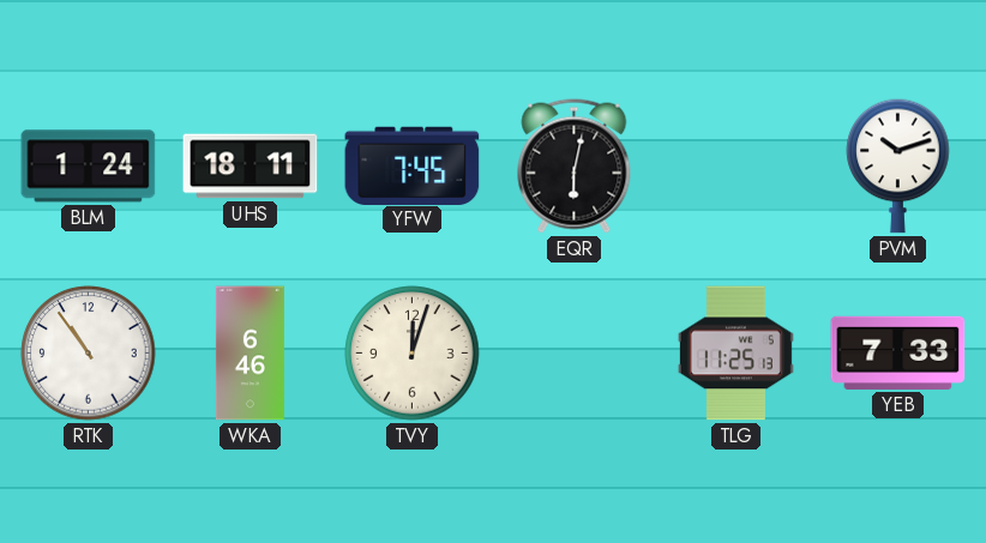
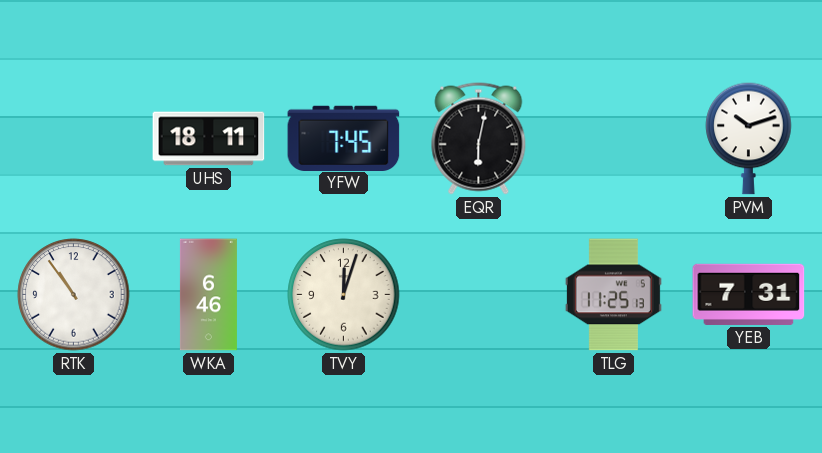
BLM: 1:24 -> none
YEB: 7:33 -> 7:31
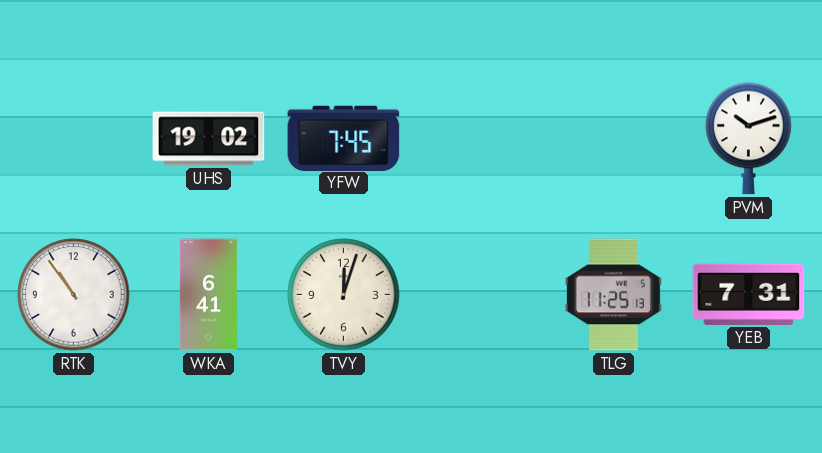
UHS: 18:11 -> 19:02
EQR: 6:02 -> none
WKA: 6:46 -> 6:41
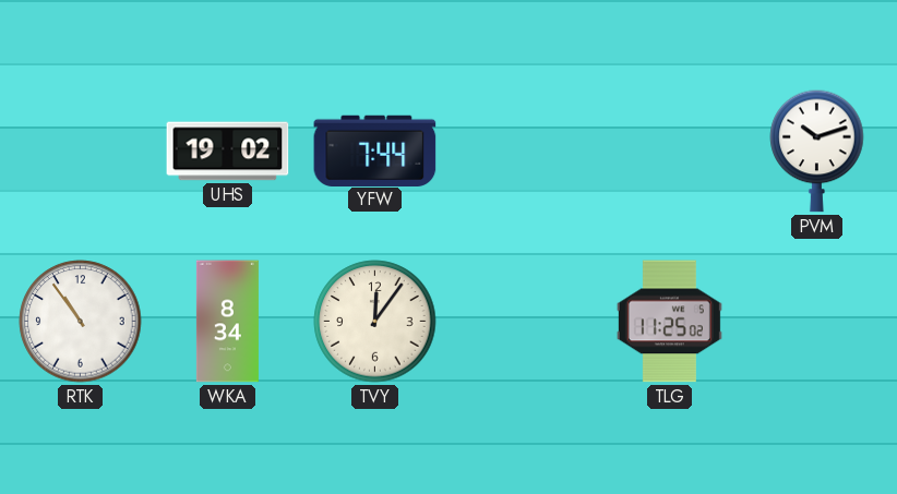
YFW: 7:45 -> 7:44
WKA: 6:41 -> 8:34
TVY: 12:03 -> 12:06
TLG: 11:25:13 -> 11:25:02
YEB: 7:31 -> none
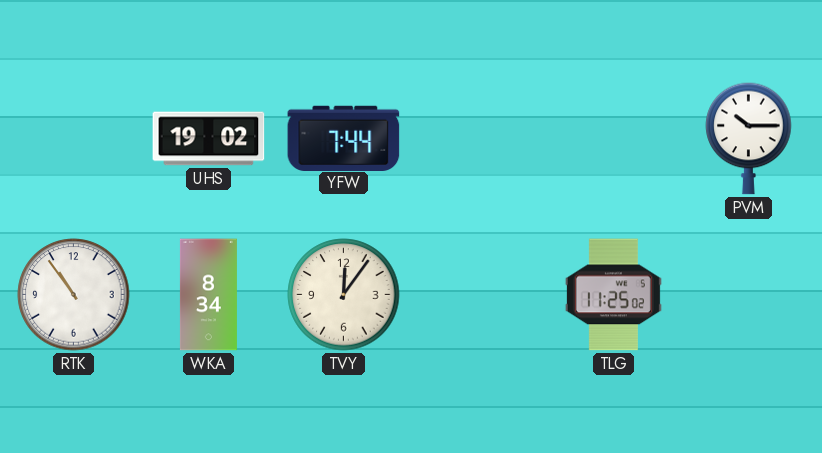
PVM: 10:12 -> 10:15
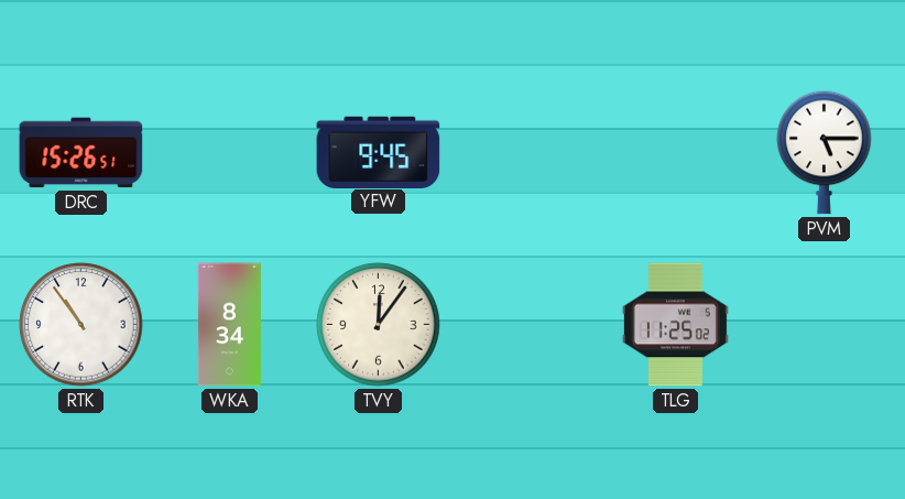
DRC: none -> 15:26
UHS: 19:02 -> none
YFW: 7:44 -> 9:45
PVM: 10:15 -> 5:15
